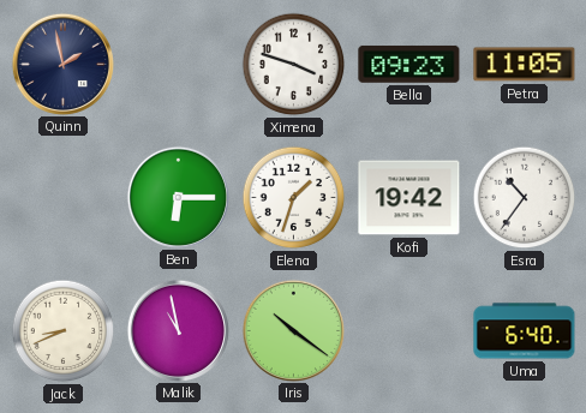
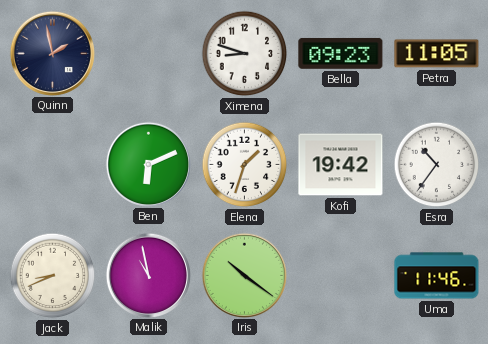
Ximena: 3:48 -> 8:48
Ben: 6:15 -> 6:11
Uma: 6:40 -> 11:46
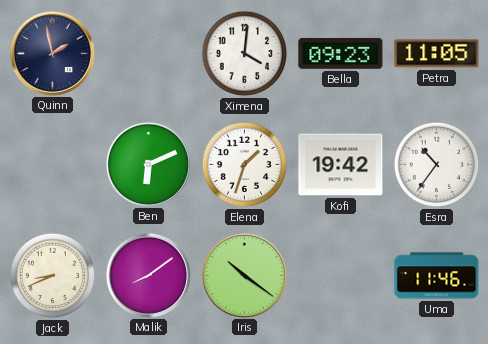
Ximena: 8:48 -> 4:01
Malik: 10:58 -> 8:09
